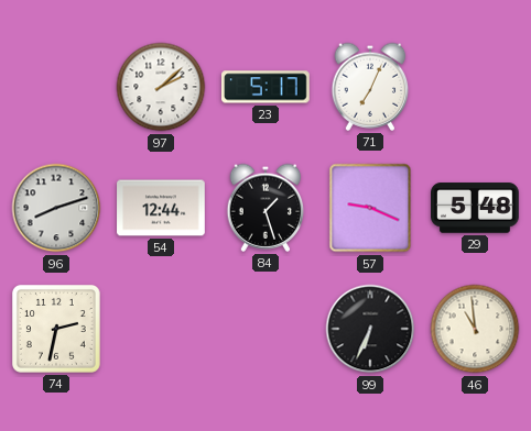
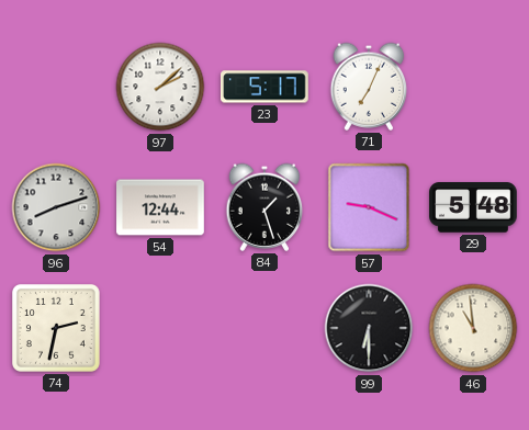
99: 6:34 -> 6:30
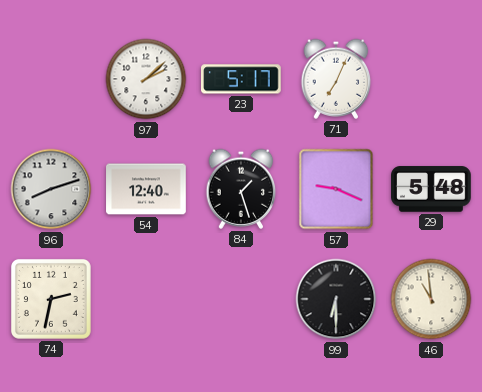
54: 12:44 -> 12:40
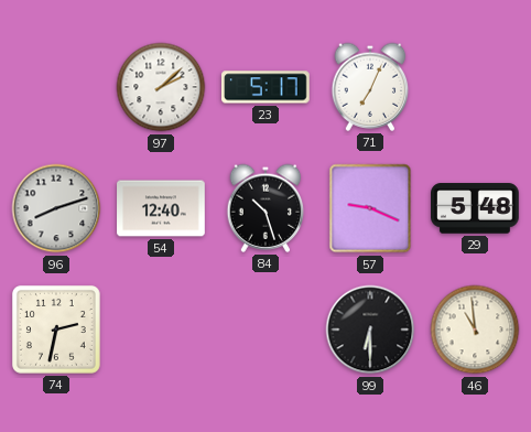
84: 1:27 -> 10:27
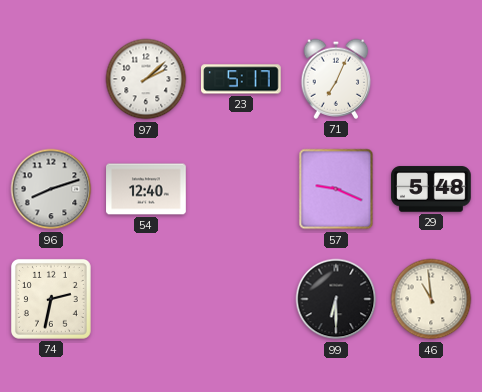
84: 10:27 -> none
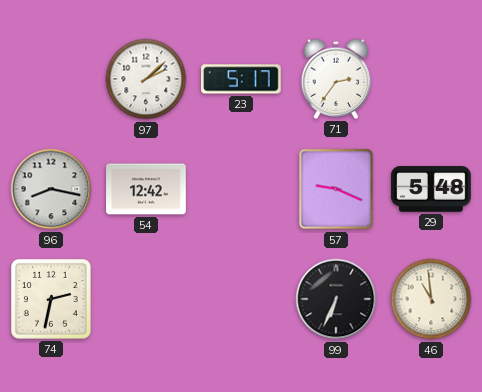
71: 7:04 -> 2:36
96: 8:12 -> 8:17
54: 12:40 -> 12:42
99: 6:30 -> 6:34
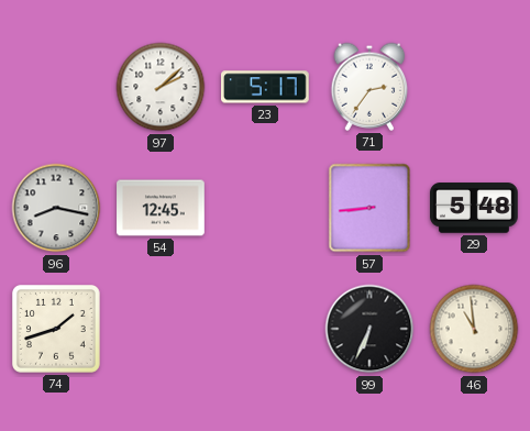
54: 12:42 -> 12:45
57: 9:19 -> 8:44
74: 2:32 -> 1:42
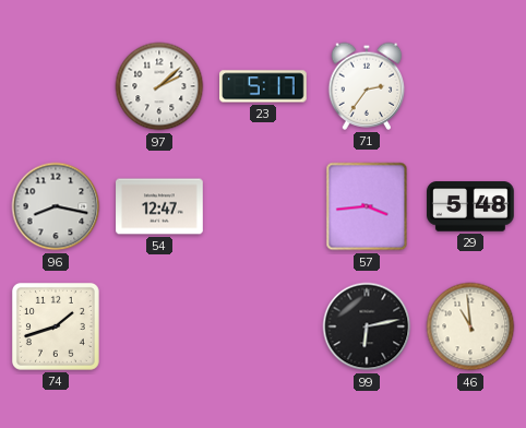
54: 12:45 -> 12:47
57: 8:44 -> 3:44
99: 6:34 -> 6:13
